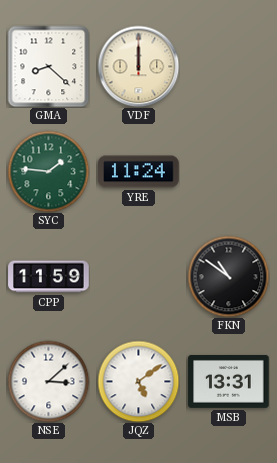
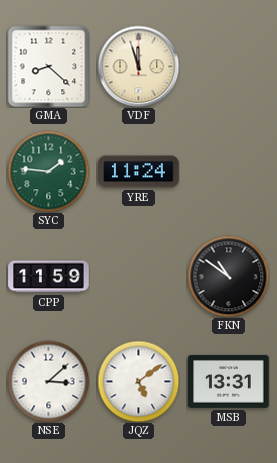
VDF: 12:00 -> 11:57
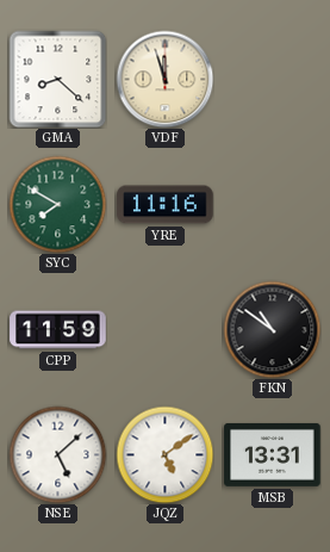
SYC: 1:46 -> 7:50
YRE: 11:24 -> 11:16
NSE: 3:08 -> 5:08
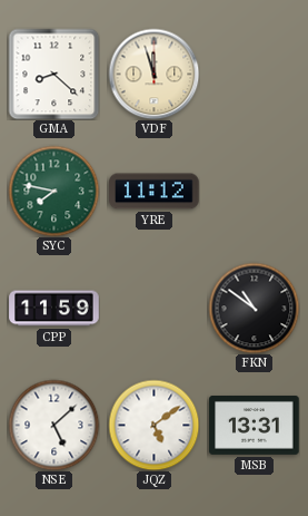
SYC: 7:50 -> 7:47
YRE: 11:16 -> 11:12
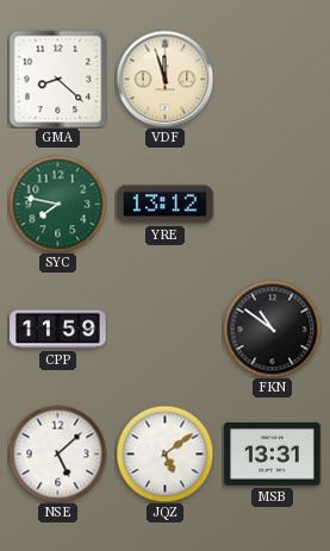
YRE: 11:12 -> 13:12
